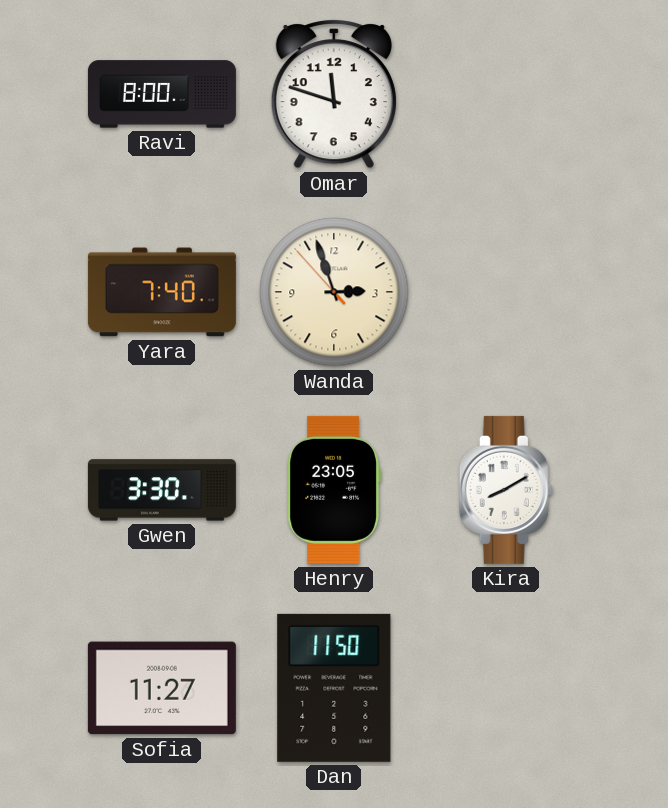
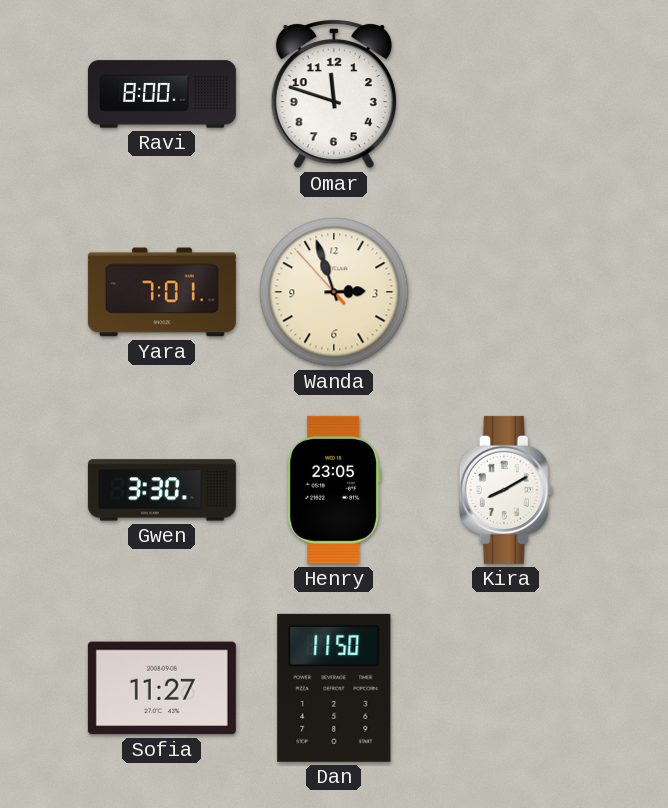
Yara: 7:40 -> 7:01
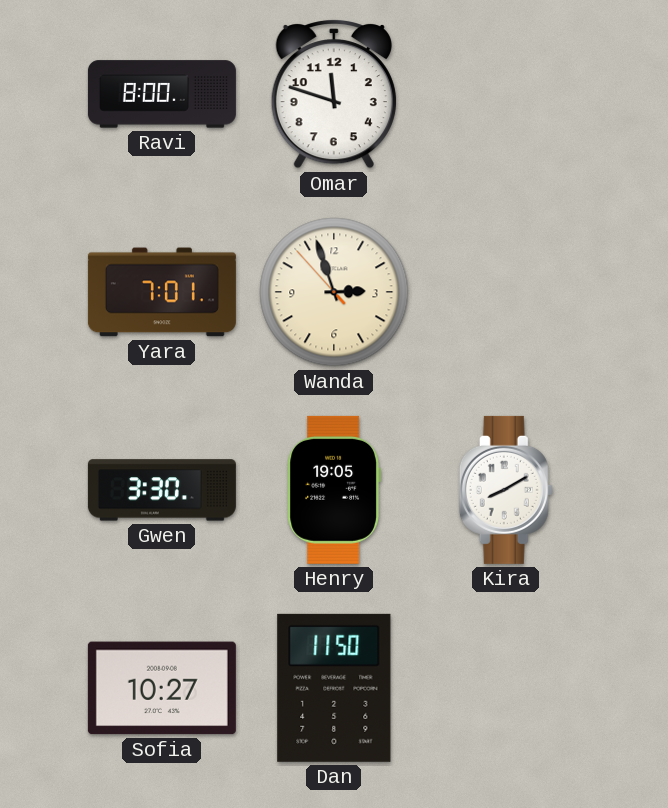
Henry: 23:05 -> 19:05
Sofia: 11:27 -> 10:27
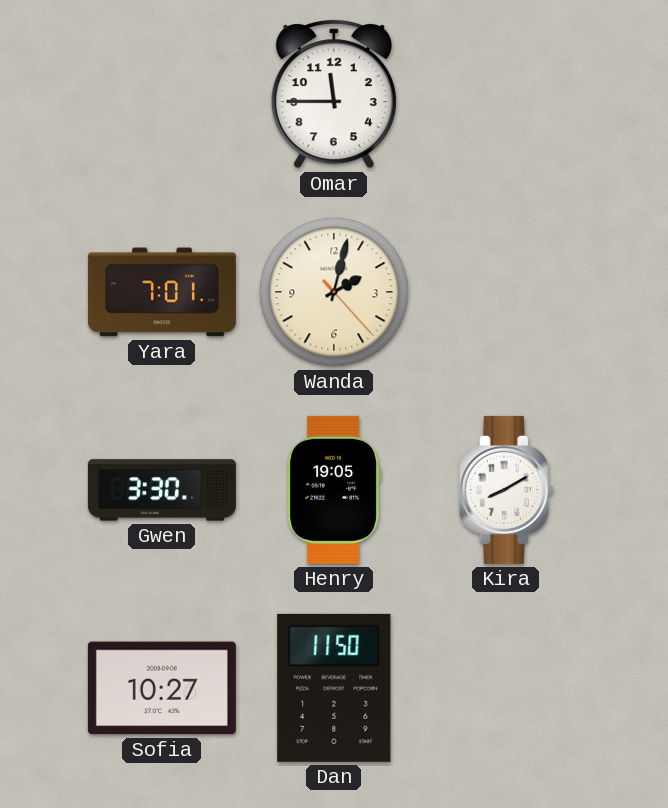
Ravi: 8:00 -> none
Omar: 11:48 -> 11:45
Wanda: 2:56 -> 2:02
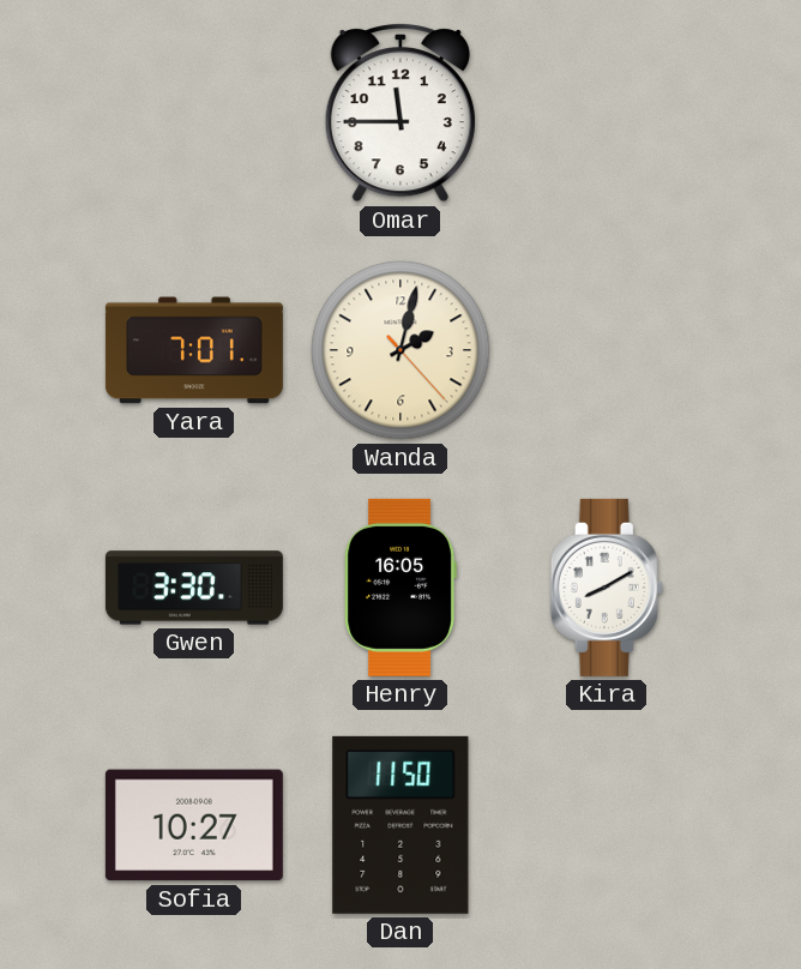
Henry: 19:05 -> 16:05
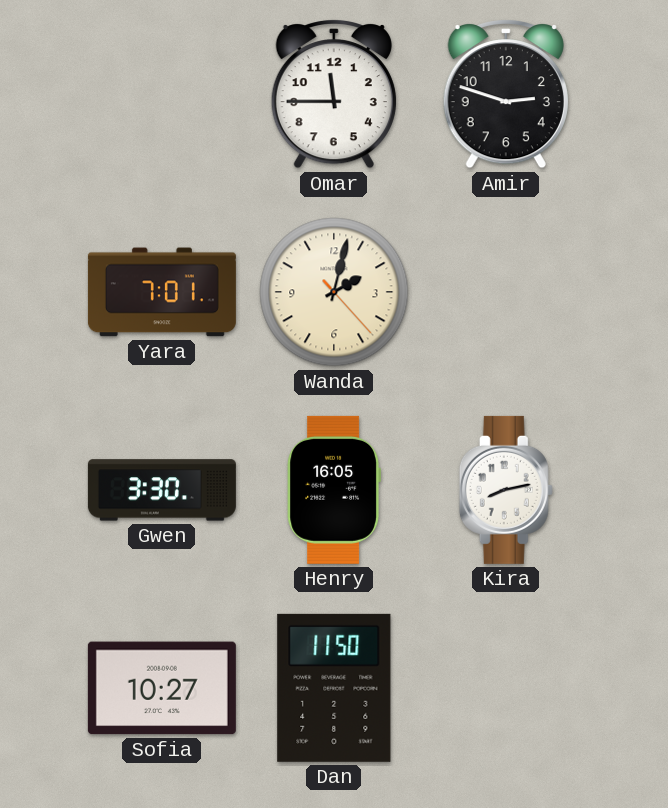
Amir: none -> 2:48
Kira: 8:10 -> 8:13
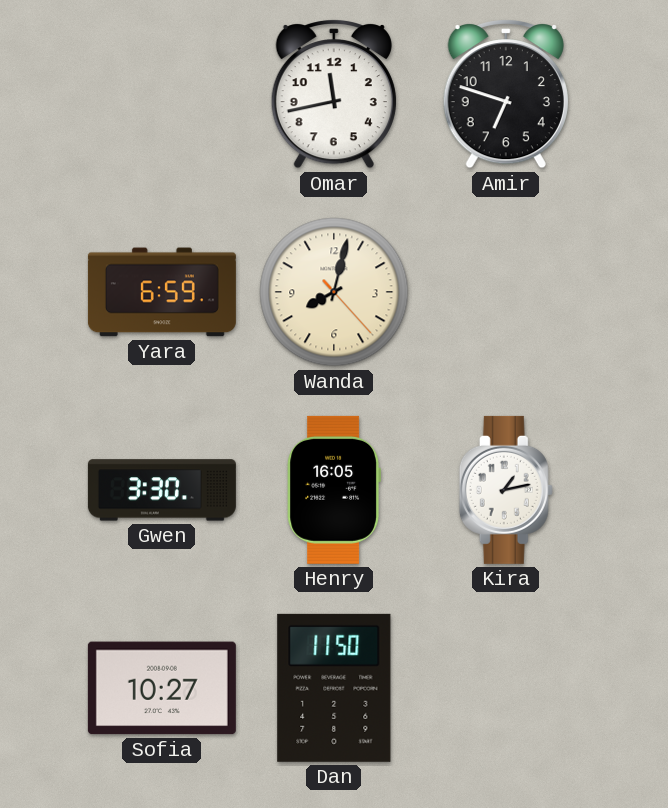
Omar: 11:45 -> 11:43
Amir: 2:48 -> 6:48
Yara: 7:01 -> 6:59
Wanda: 2:02 -> 8:02
Kira: 8:13 -> 1:13
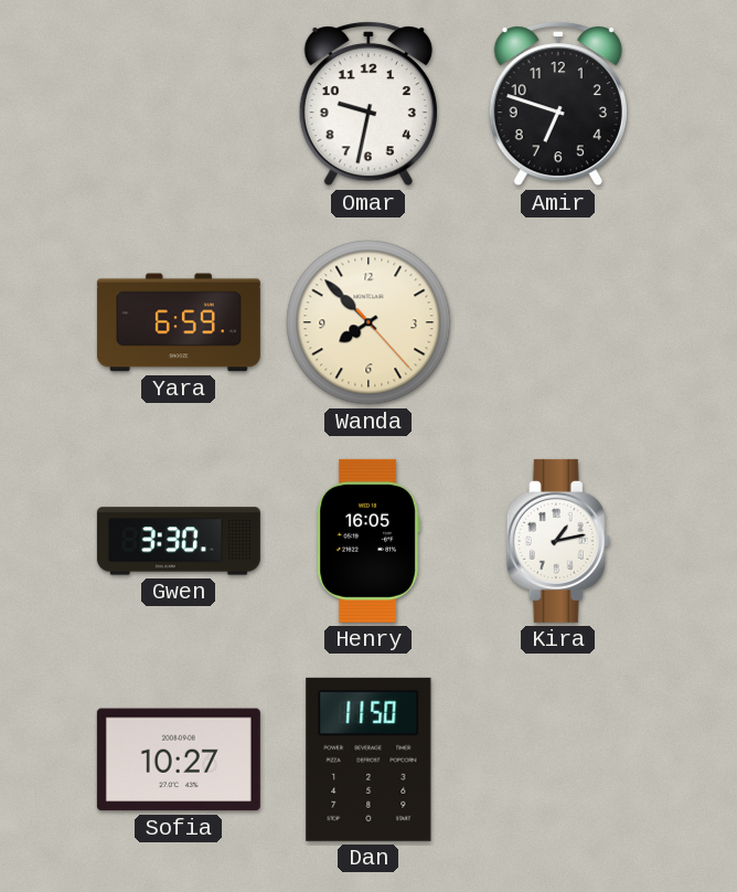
Omar: 11:43 -> 9:32
Wanda: 8:02 -> 7:52
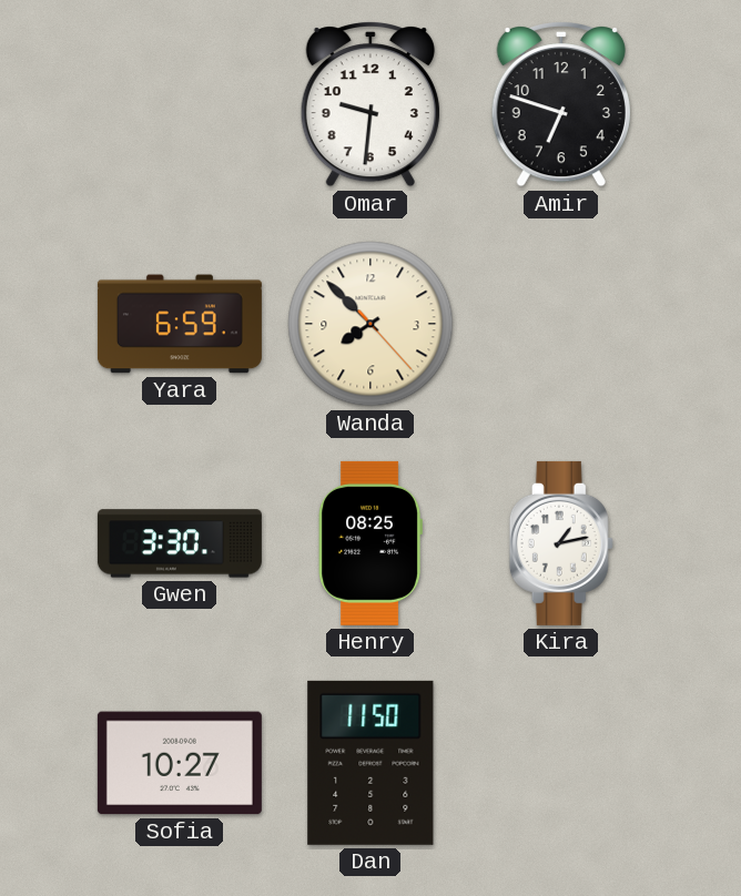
Omar: 9:32 -> 9:31
Henry: 16:05 -> 08:25
